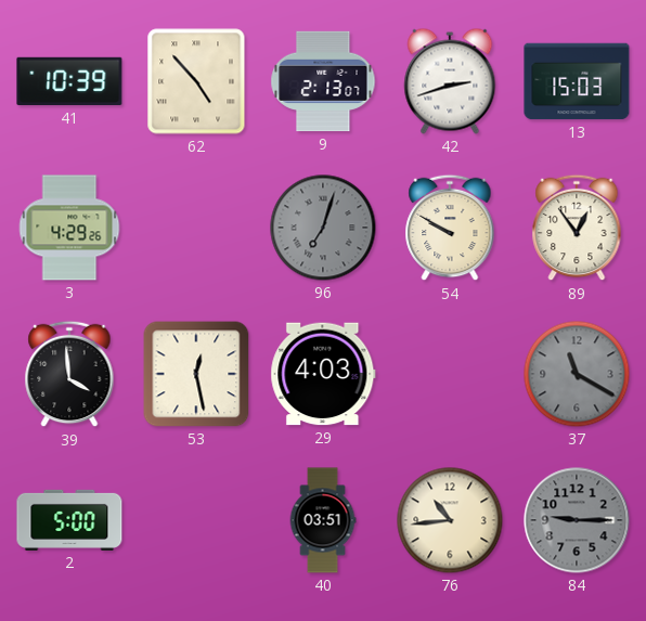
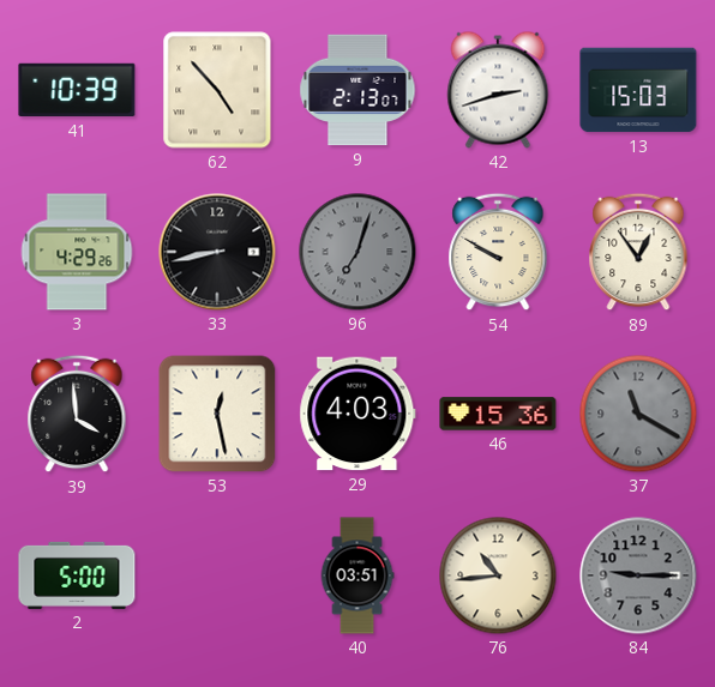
33: none -> 8:43
46: none -> 15:36
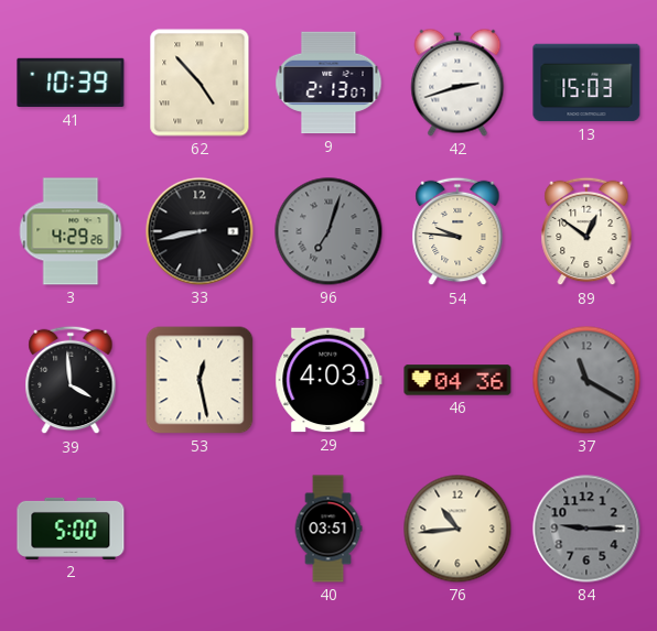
54: 9:50 -> 9:46
89: 12:54 -> 12:51
46: 15:36 -> 04:36
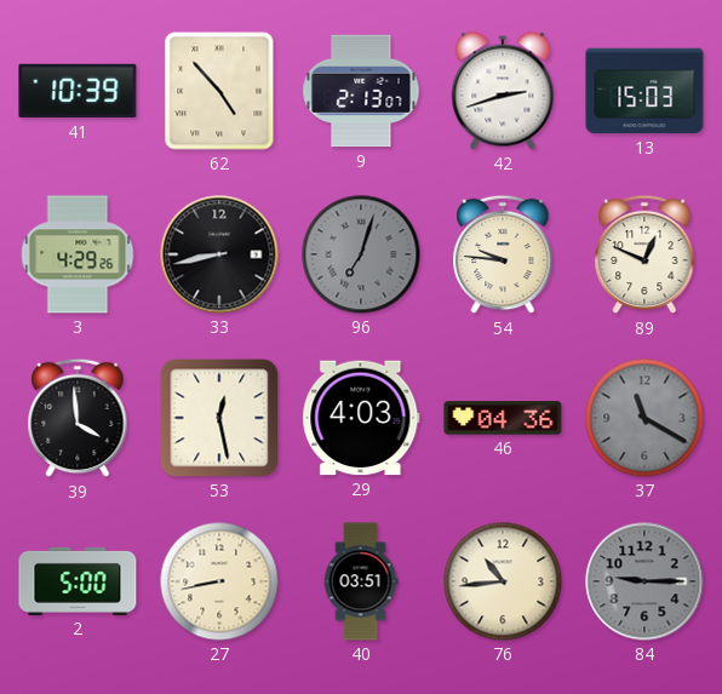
89: 12:51 -> 12:49
27: none -> 8:43
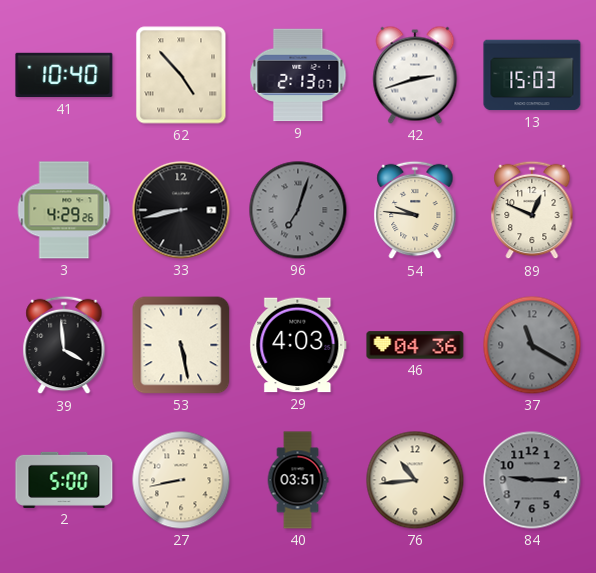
41: 10:39 -> 10:40
53: 12:28 -> 5:28
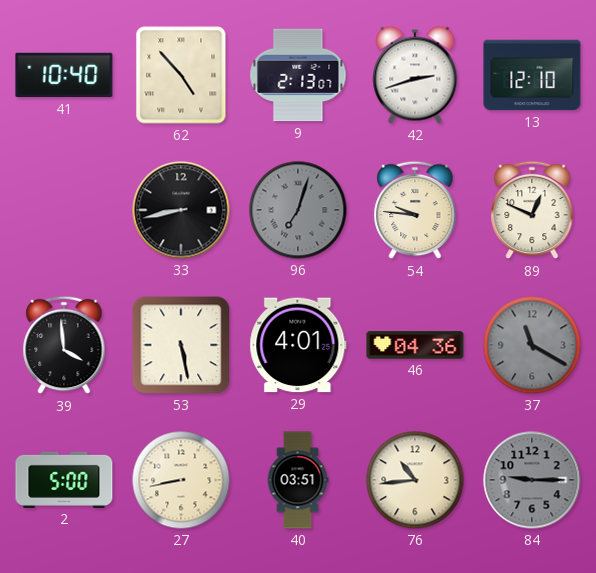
13: 15:03 -> 12:10
3: 4:29 -> none
29: 4:03 -> 4:01
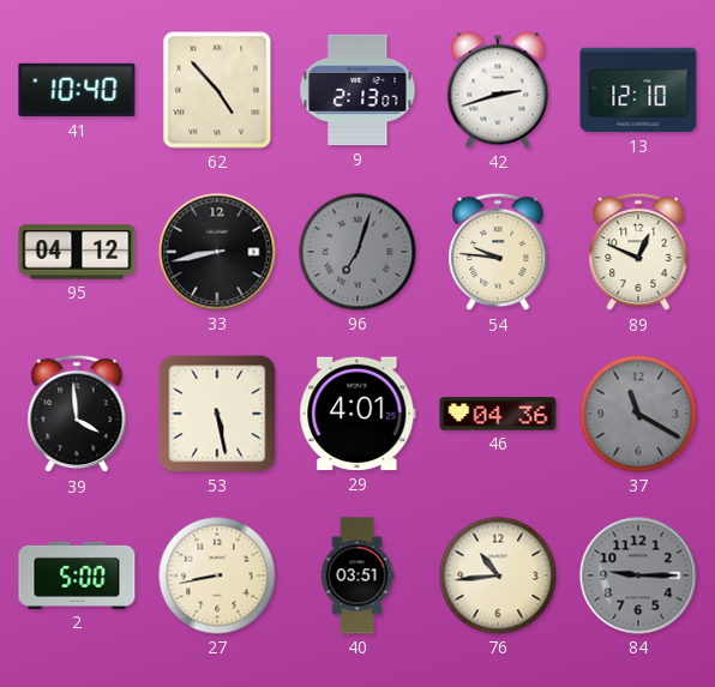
95: none -> 04:12
